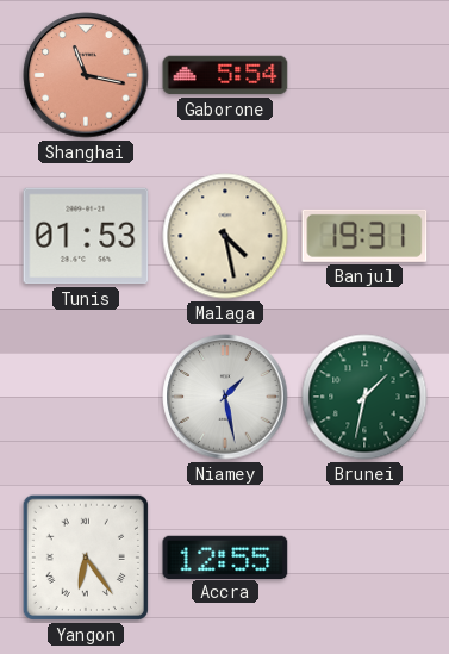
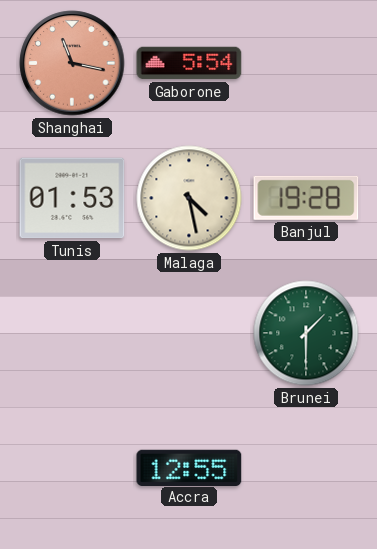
Banjul: 19:31 -> 19:28
Niamey: 1:28 -> none
Brunei: 1:32 -> 1:30
Yangon: 6:24 -> none
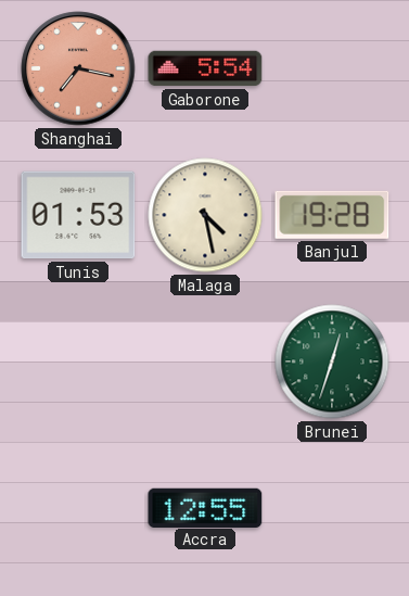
Shanghai: 11:17 -> 7:17
Brunei: 1:30 -> 12:33
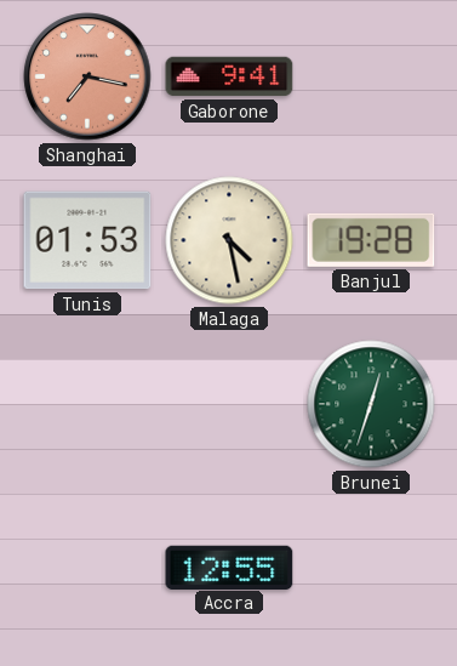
Gaborone: 5:54 -> 9:41
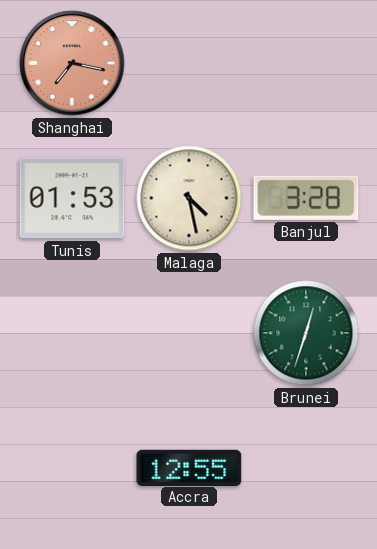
Gaborone: 9:41 -> none
Banjul: 19:28 -> 3:28
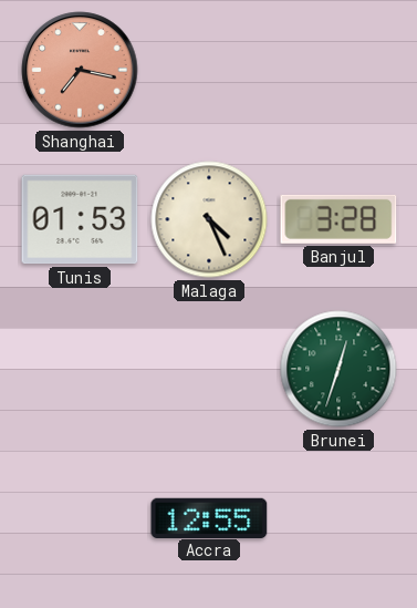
Malaga: 4:28 -> 4:26
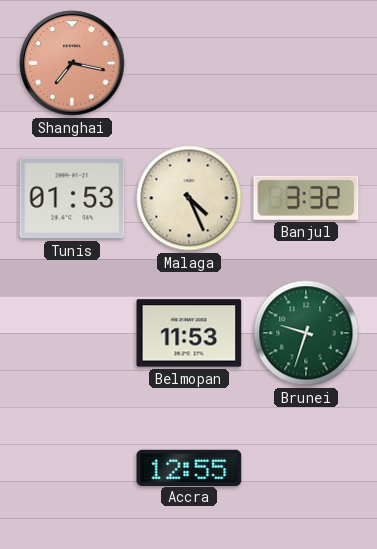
Banjul: 3:28 -> 3:32
Belmopan: none -> 11:53
Brunei: 12:33 -> 9:33
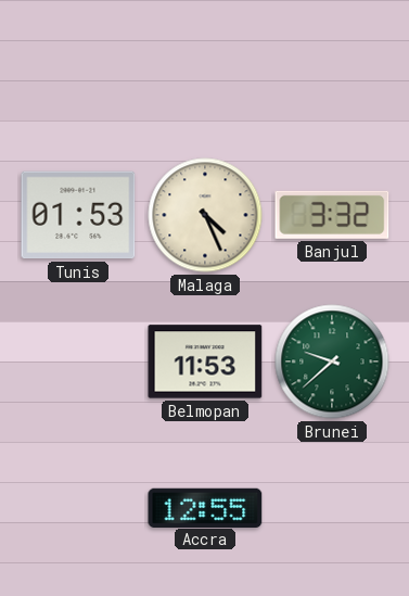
Shanghai: 7:17 -> none
Brunei: 9:33 -> 9:38
